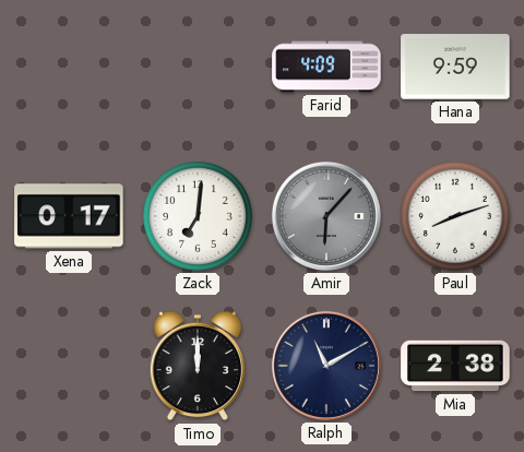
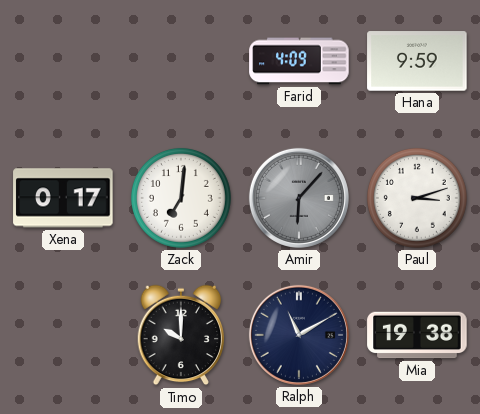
Paul: 8:12 -> 3:12
Timo: 12:00 -> 10:00
Mia: 2:38 -> 19:38
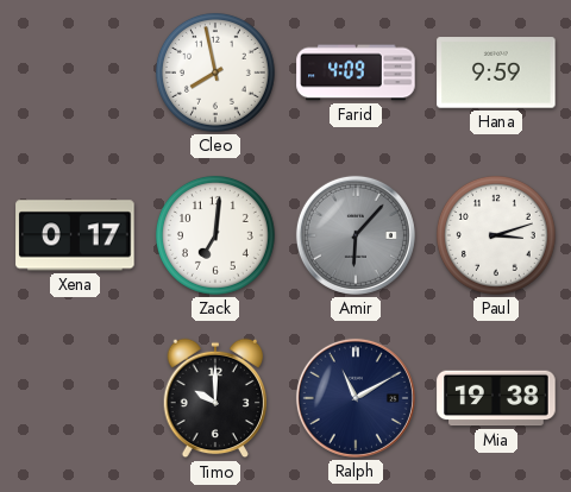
Cleo: none -> 7:58
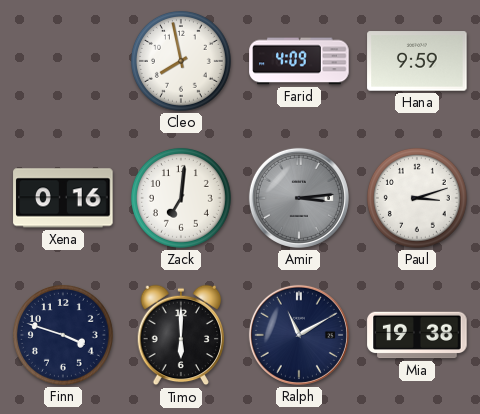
Xena: 0:17 -> 0:16
Amir: 6:07 -> 3:14
Finn: none -> 3:48
Timo: 10:00 -> 6:00
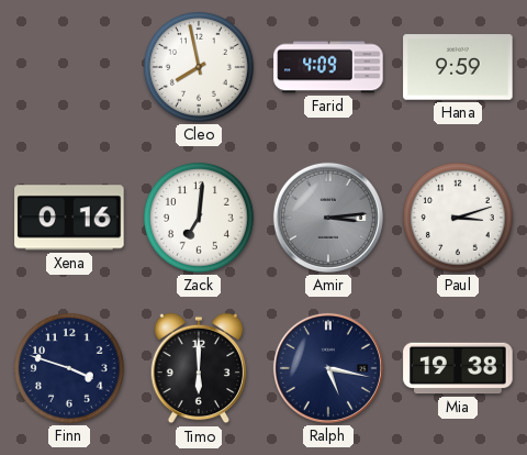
Ralph: 11:10 -> 5:17
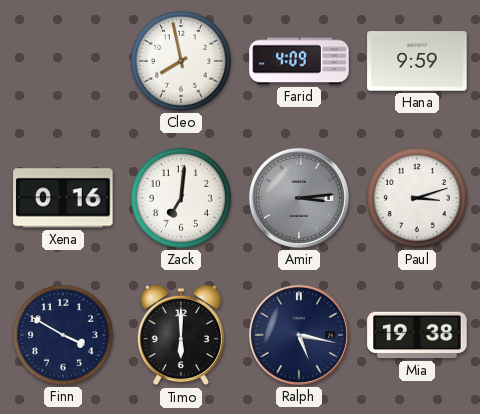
Finn: 3:48 -> 3:50
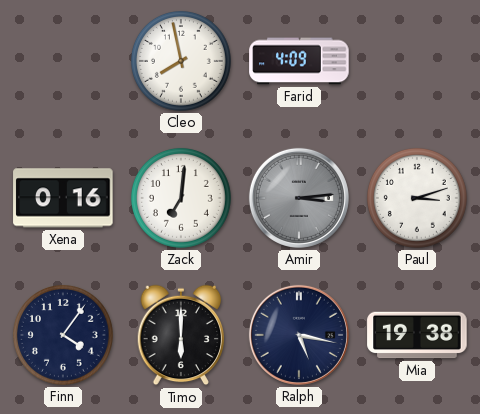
Hana: 9:59 -> none
Finn: 3:50 -> 4:06
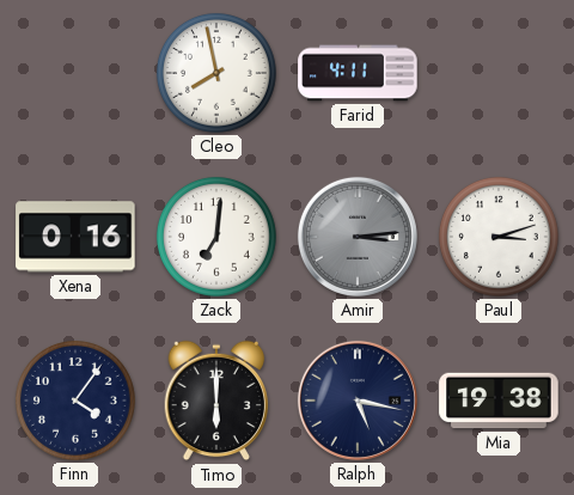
Farid: 4:09 -> 4:11
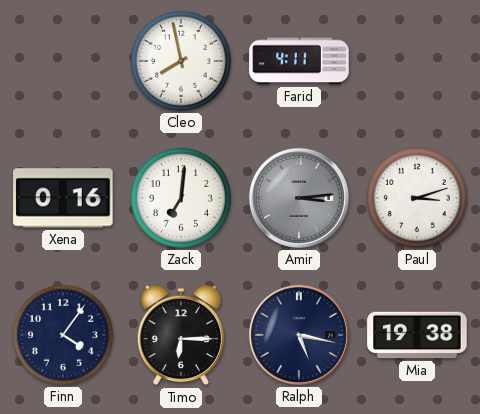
Timo: 6:00 -> 6:15
